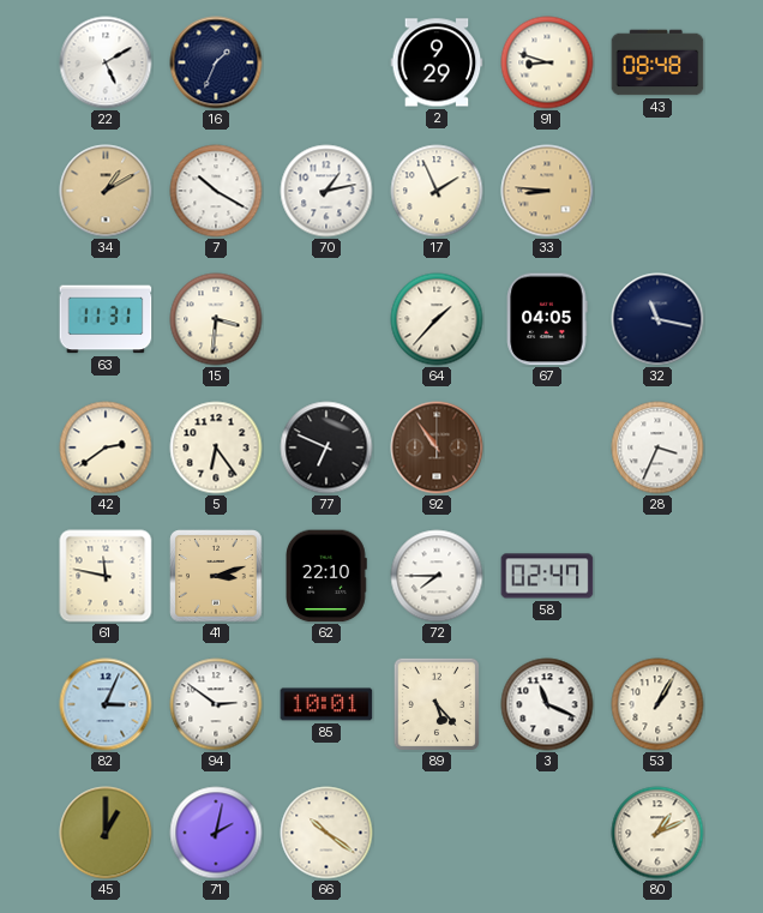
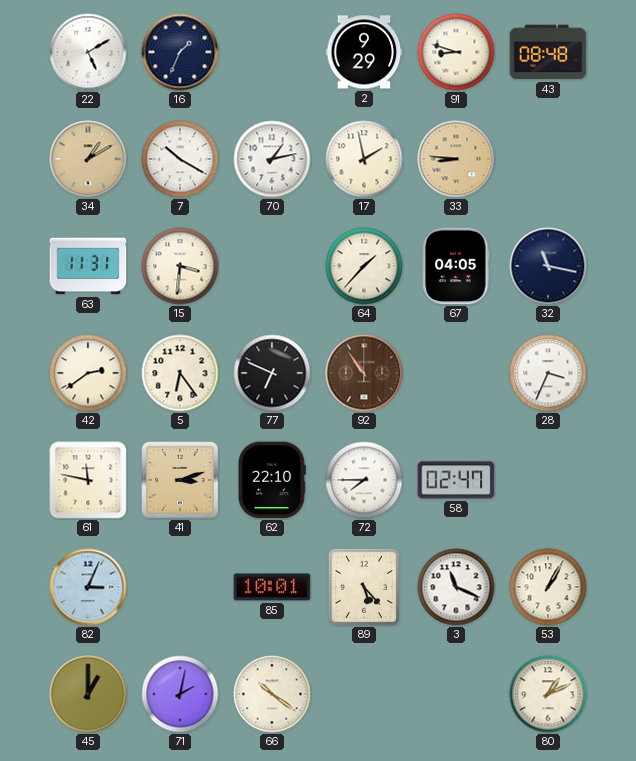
17: 1:56 -> 1:58
94: 2:51 -> none
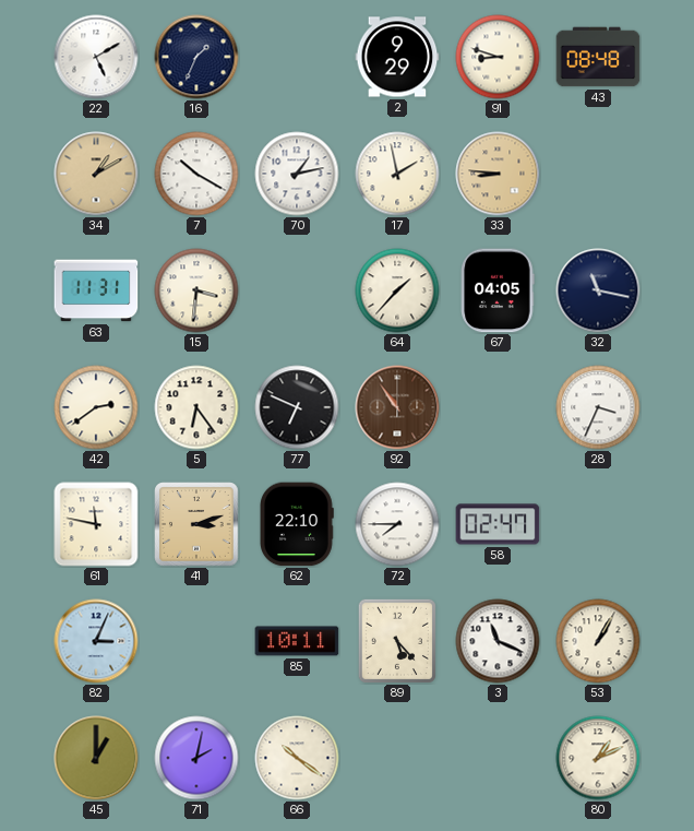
85: 10:01 -> 10:11
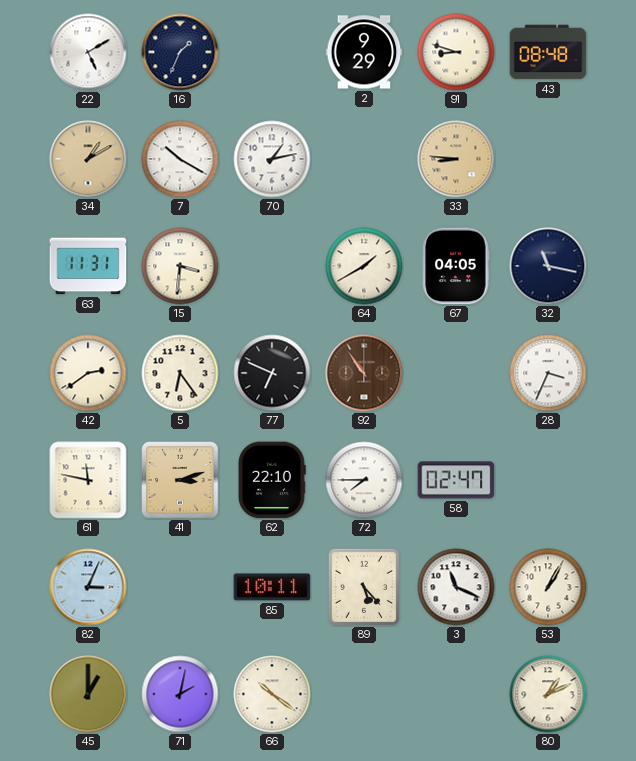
17: 1:58 -> none
64: 1:37 -> 1:40
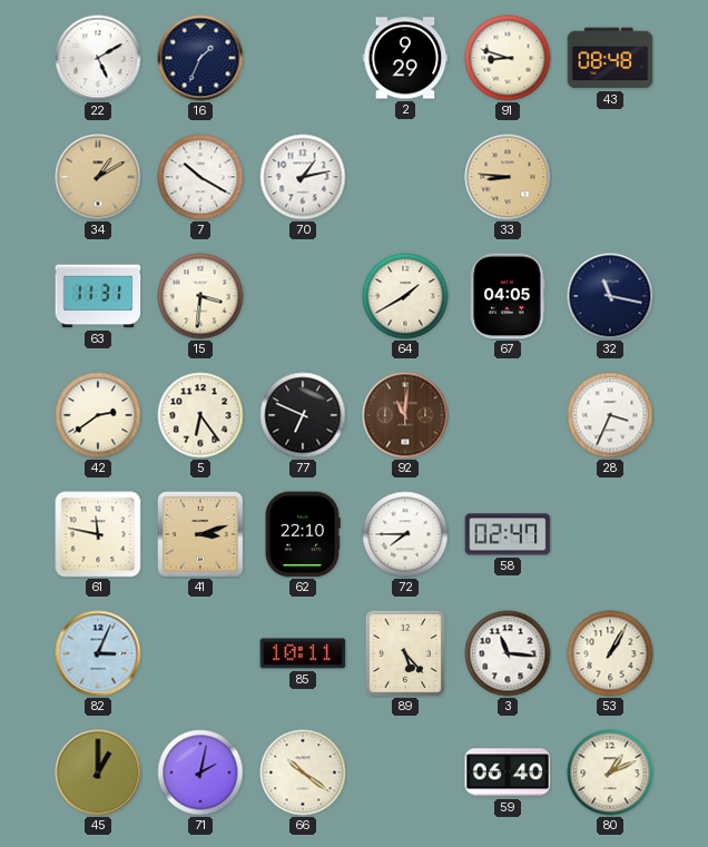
92: 10:54 -> 11:01
3: 11:19 -> 11:16
59: none -> 06:40
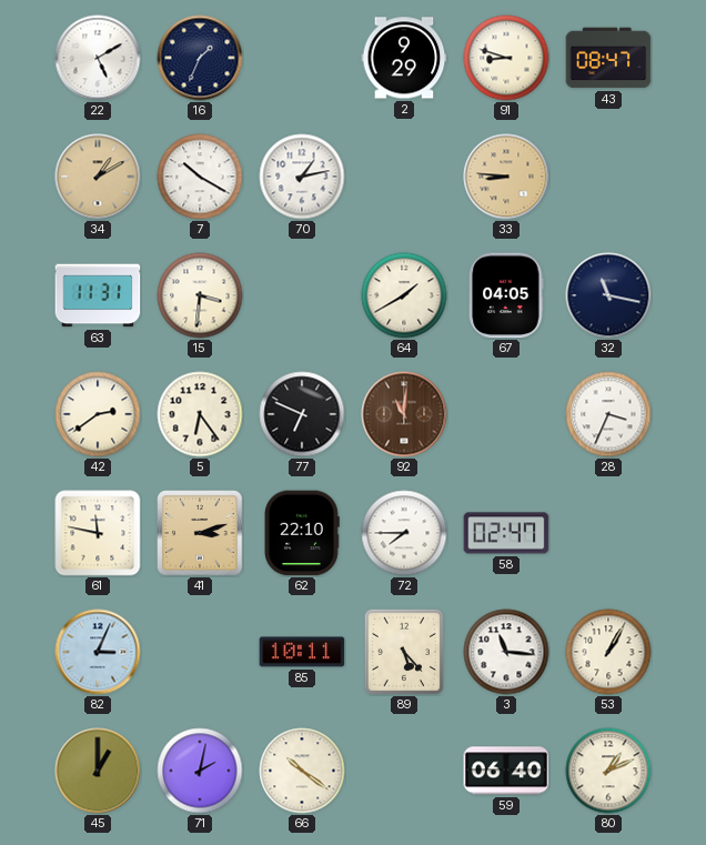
43: 08:48 -> 08:47
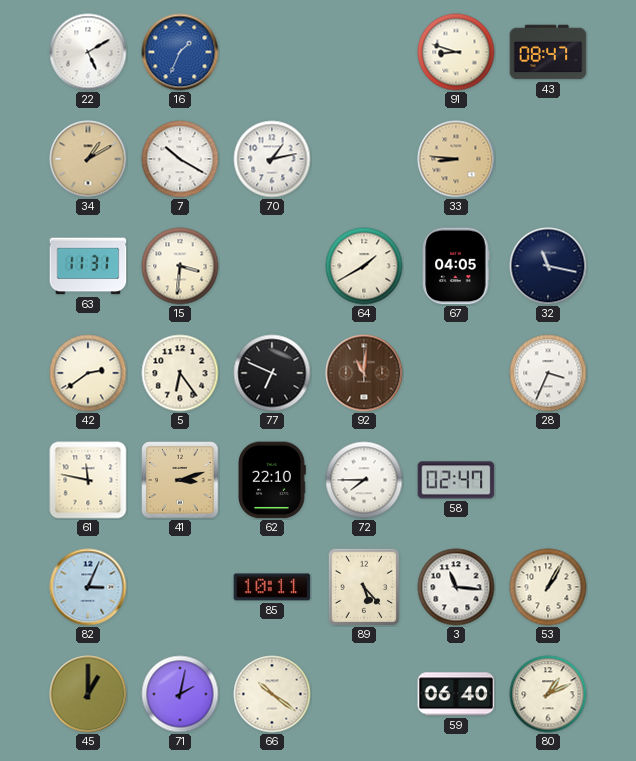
16 dial: navy -> blue
2: 9:29 -> none
